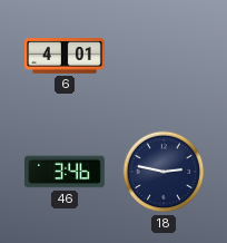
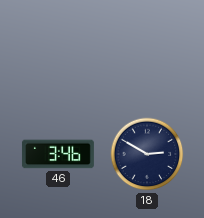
6: 4:01 -> none
18: 2:47 -> 2:50
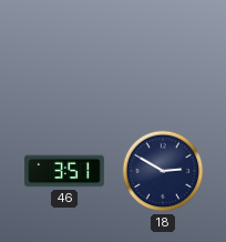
46: 3:46 -> 3:51
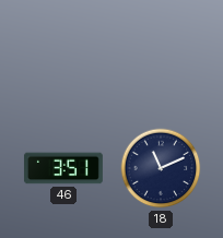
18: 2:50 -> 11:11
